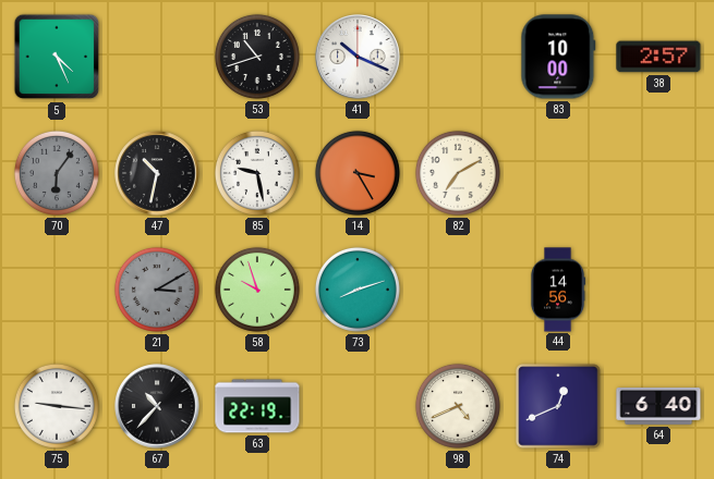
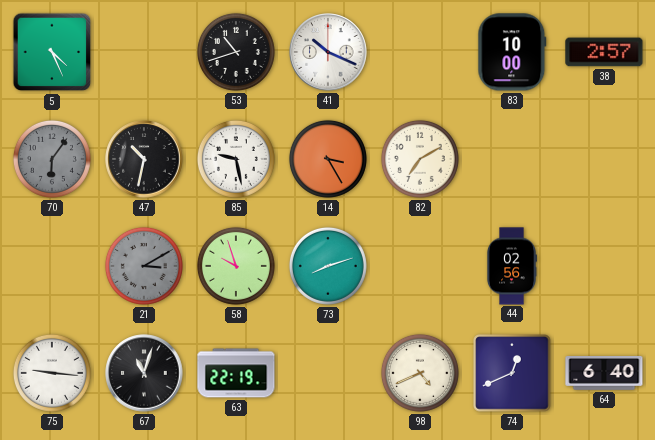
44: 14:56 -> 02:56
67: 10:37 -> 11:03
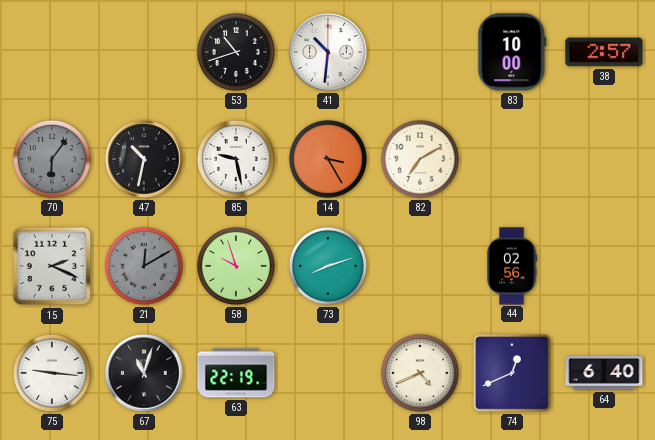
5: 4:26 -> none
41: 10:19 -> 10:31
15: none -> 2:19
21: 3:10 -> 12:10
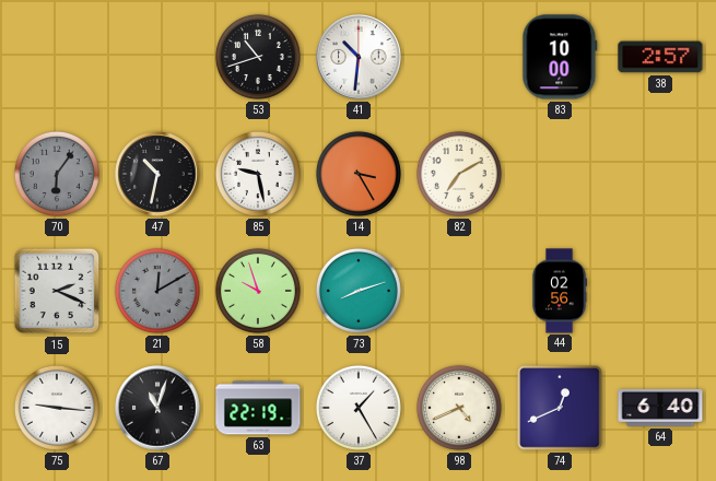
37: none -> 1:25
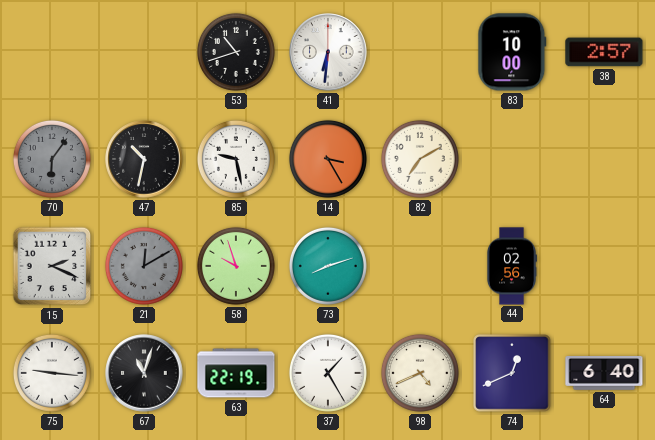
41: 10:31 -> 6:31
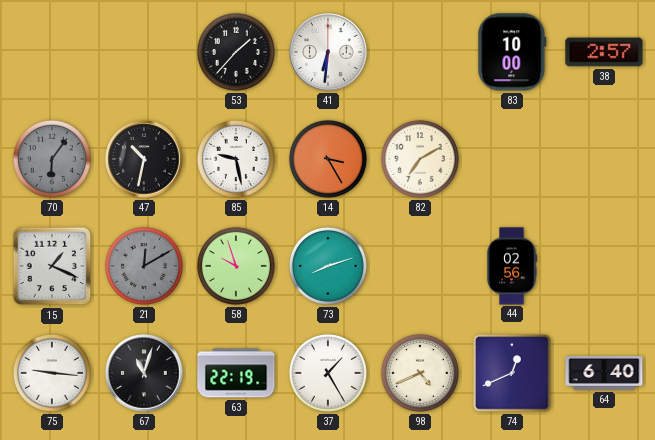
53: 10:42 -> 1:37
15: 2:19 -> 1:19
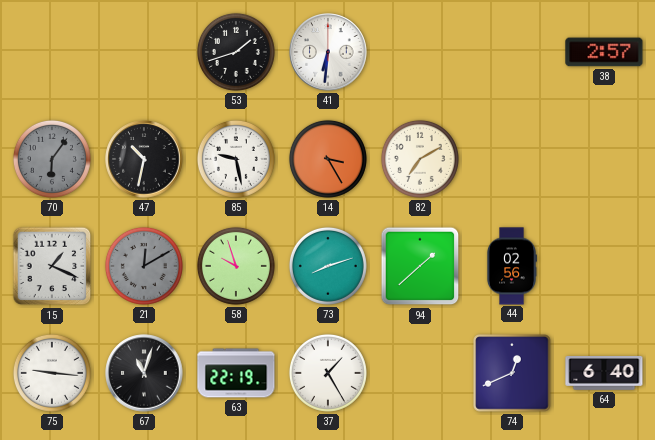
53: 1:37 -> 1:42
83: 10:00 -> none
94: none -> 1:38
98: 4:41 -> none
